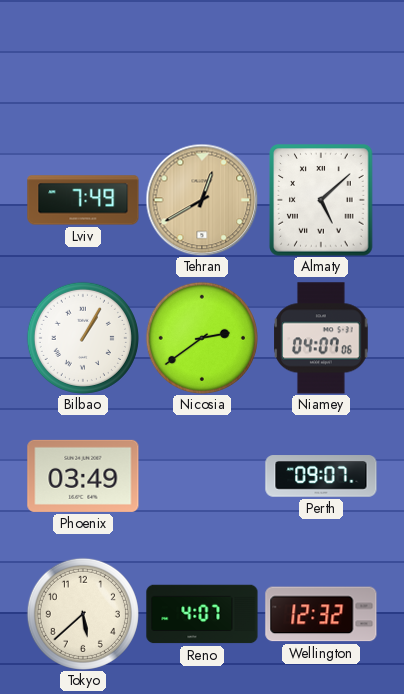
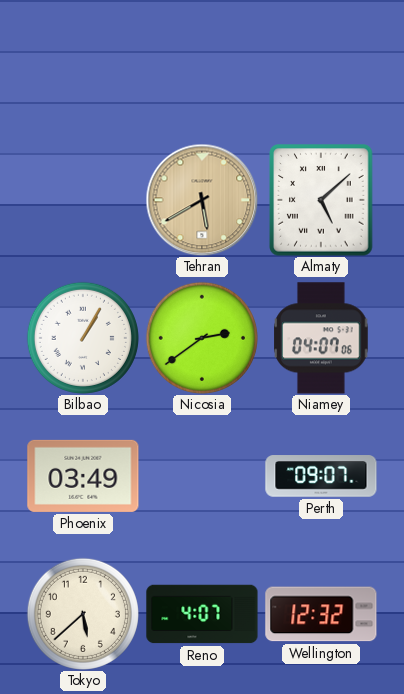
Lviv: 7:49 -> none
Tehran: 12:40 -> 5:40
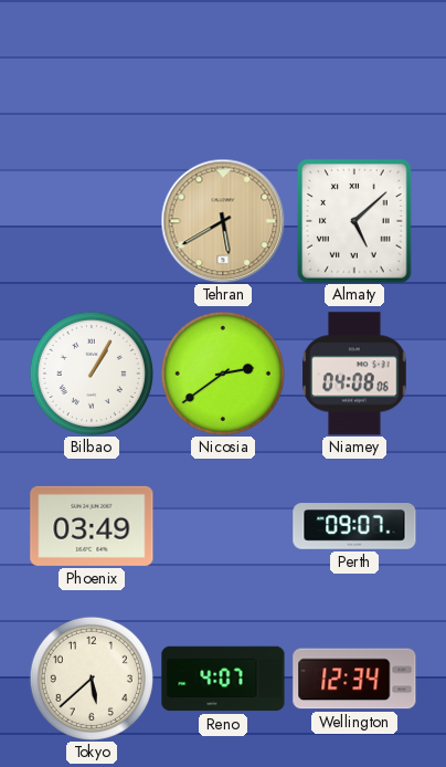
Niamey: 04:07 -> 04:08
Wellington: 12:32 -> 12:34
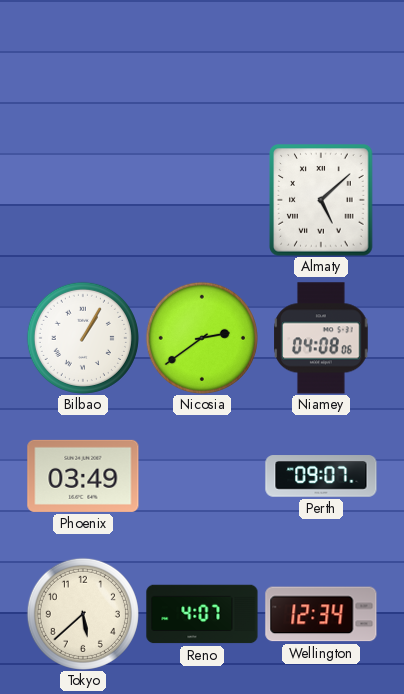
Tehran: 5:40 -> none
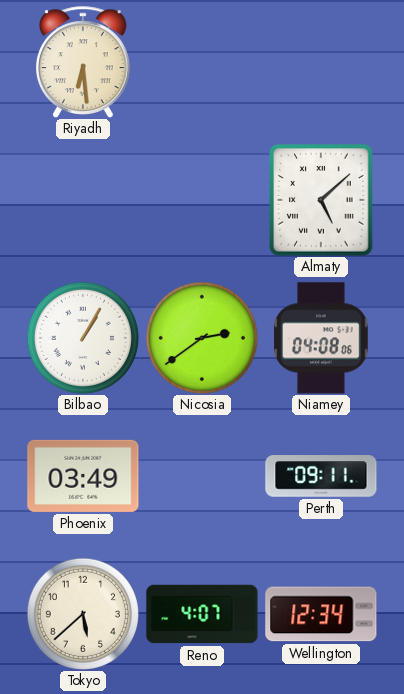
Riyadh: none -> 6:29
Perth: 09:07 -> 09:11
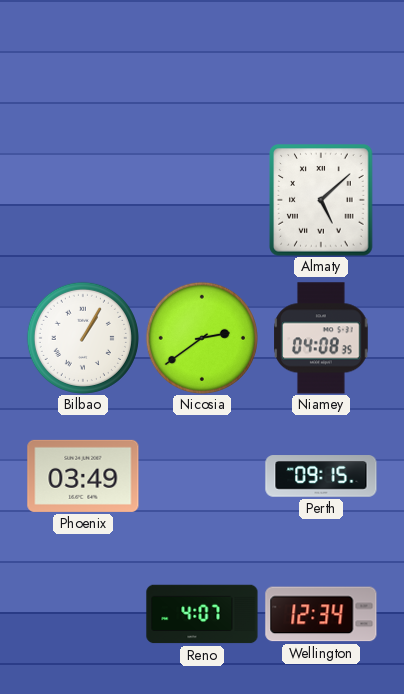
Riyadh: 6:29 -> none
Niamey: 04:08:06 -> 04:08:35
Perth: 09:11 -> 09:15
Tokyo: 5:38 -> none
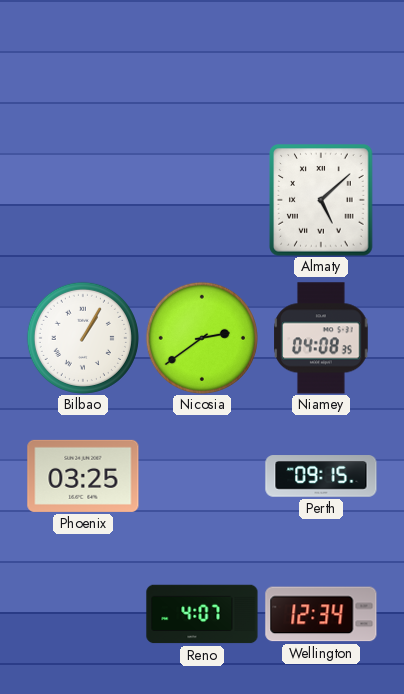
Phoenix: 03:49 -> 03:25
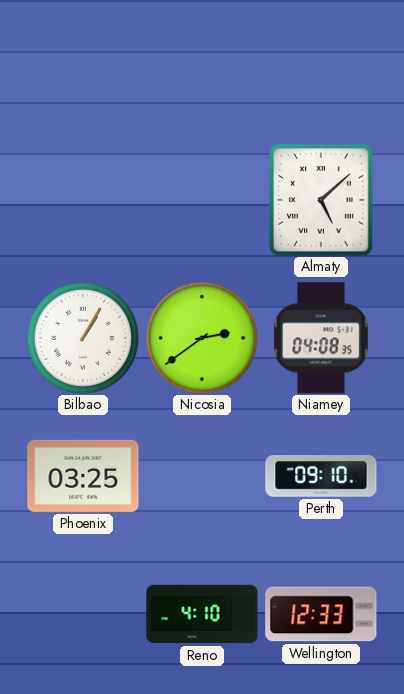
Perth: 09:15 -> 09:10
Reno: 4:07 -> 4:10
Wellington: 12:34 -> 12:33
